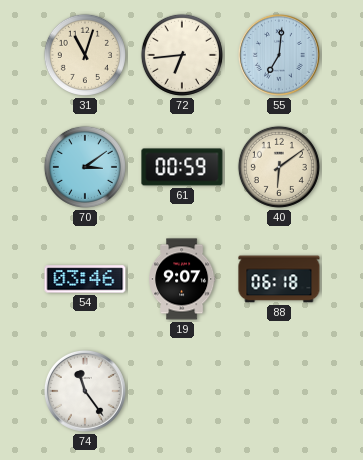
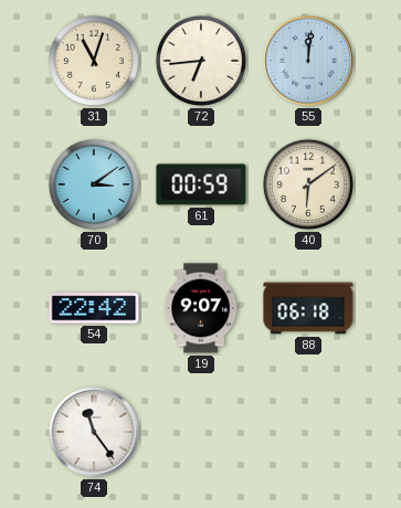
55: 7:01 -> 12:01
54: 03:46 -> 22:42
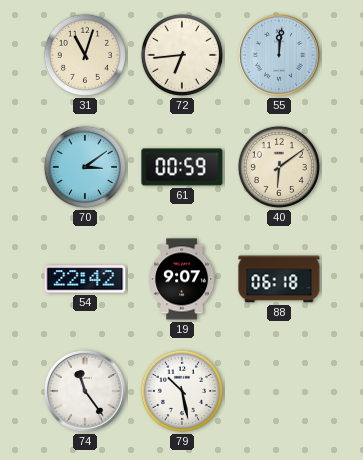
79: none -> 10:28
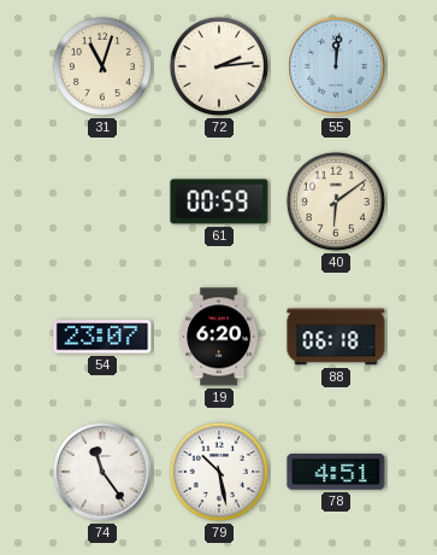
72: 6:44 -> 2:14
70: 3:09 -> none
54: 22:42 -> 23:07
19: 9:07 -> 6:20
78: none -> 4:51
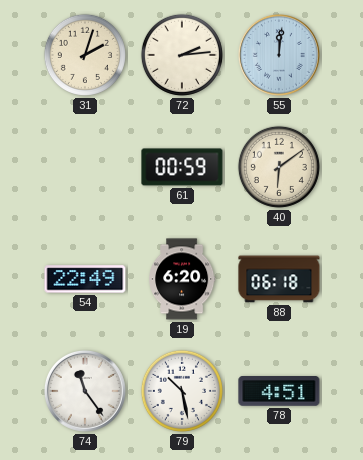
31: 11:03 -> 2:03
54: 23:07 -> 22:49
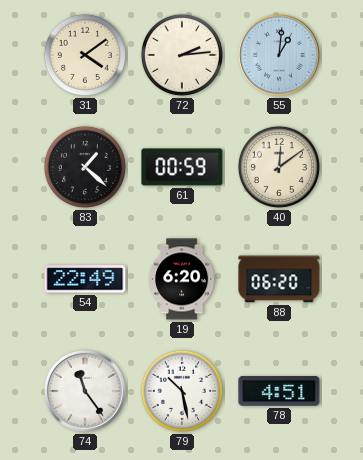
31: 2:03 -> 4:09
55: 12:01 -> 1:01
83: none -> 1:22
40: 6:09 -> 12:09
88: 06:18 -> 06:20
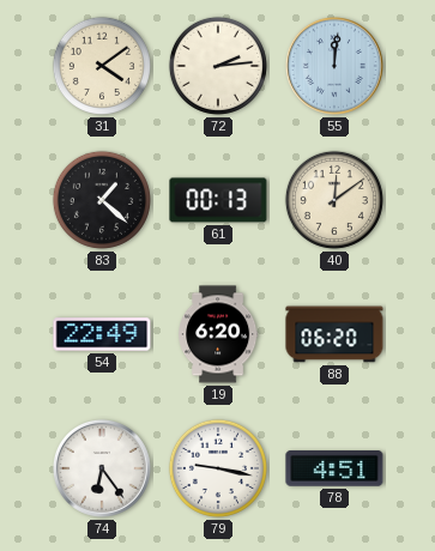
55: 1:01 -> 12:01
61: 00:59 -> 00:13
74: 11:24 -> 6:24
79: 10:28 -> 9:17
